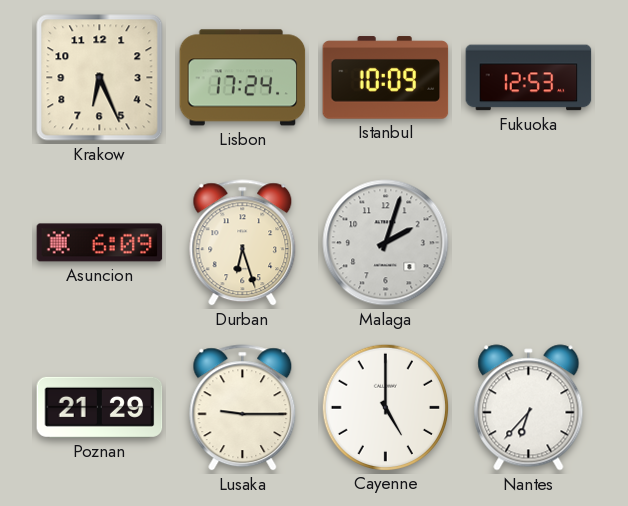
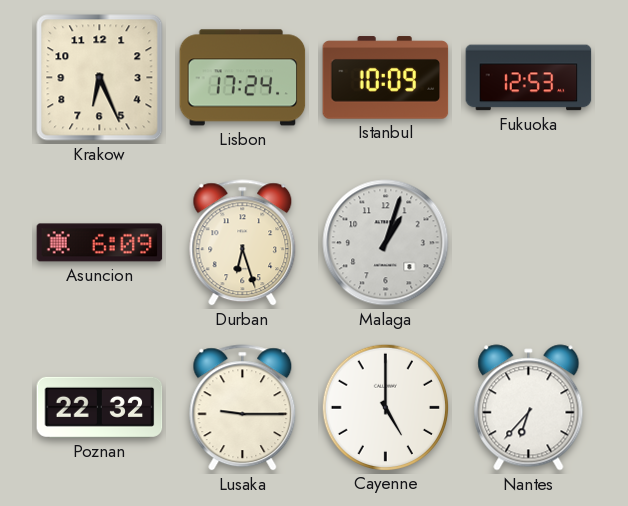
Malaga: 2:03 -> 1:03
Poznan: 21:29 -> 22:32
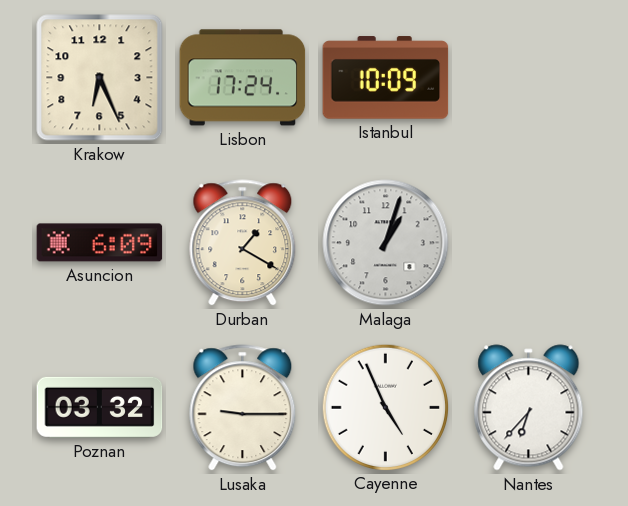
Fukuoka: 12:53 -> none
Durban: 6:27 -> 1:20
Poznan: 22:32 -> 03:32
Cayenne: 5:00 -> 4:56
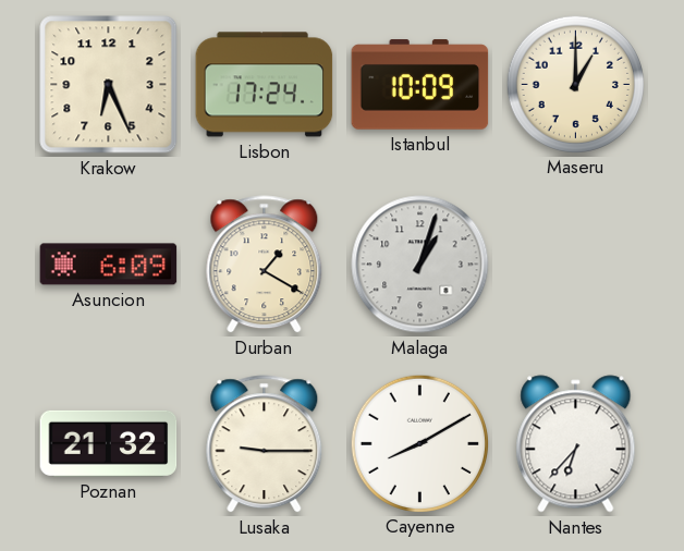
Maseru: none -> 1:00
Poznan: 03:32 -> 21:32
Cayenne: 4:56 -> 8:10
